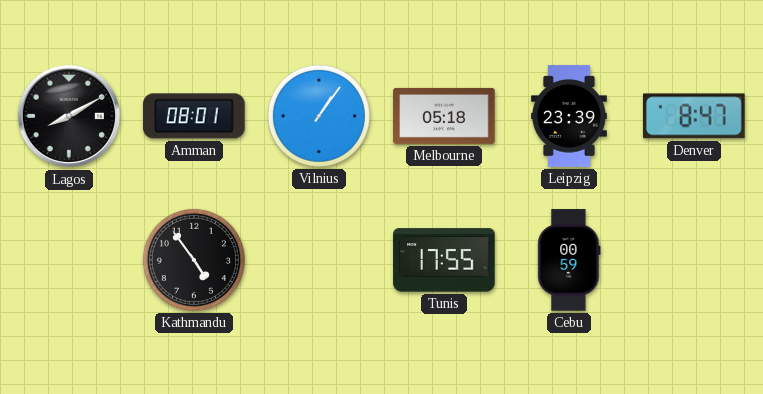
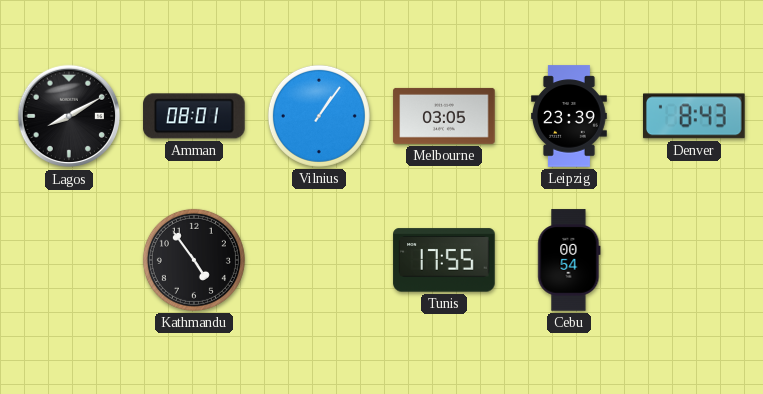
Melbourne: 05:18 -> 03:05
Denver: 8:47 -> 8:43
Cebu: 00:59 -> 00:54
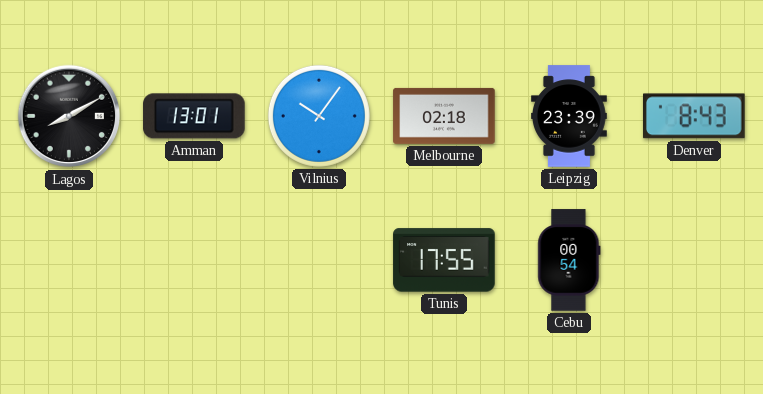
Amman: 08:01 -> 13:01
Vilnius: 1:06 -> 10:06
Melbourne: 03:05 -> 02:18
Kathmandu: 4:54 -> none
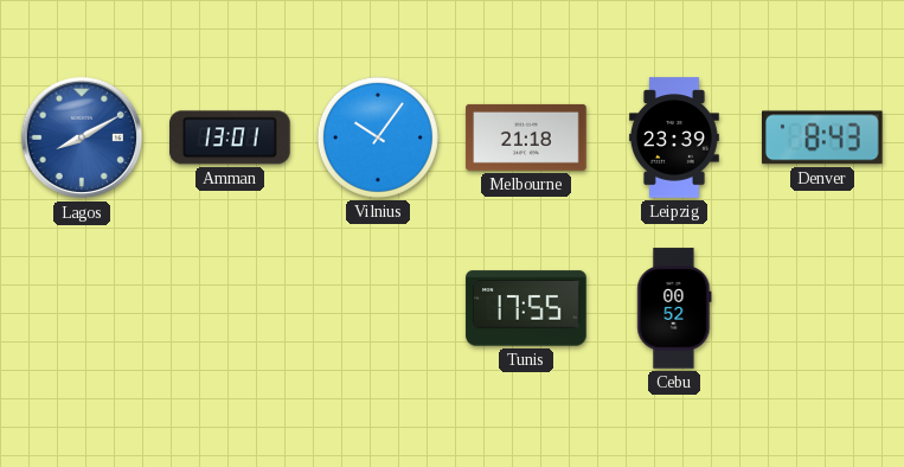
Lagos dial: black -> blue
Melbourne: 02:18 -> 21:18
Cebu: 00:54 -> 00:52
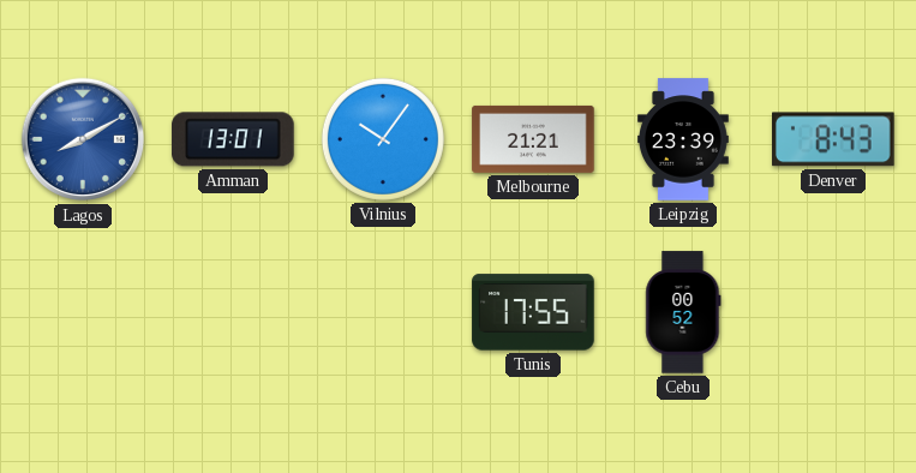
Melbourne: 21:18 -> 21:21
